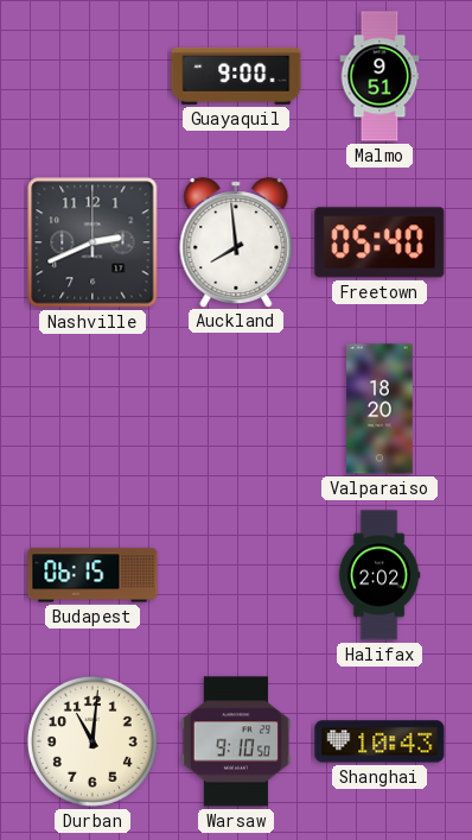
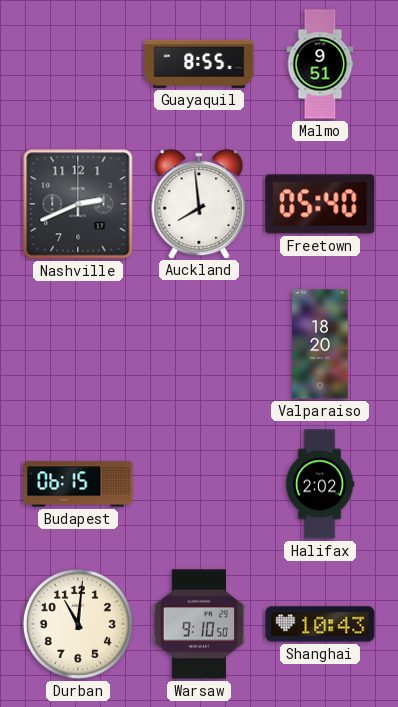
Guayaquil: 9:00 -> 8:55
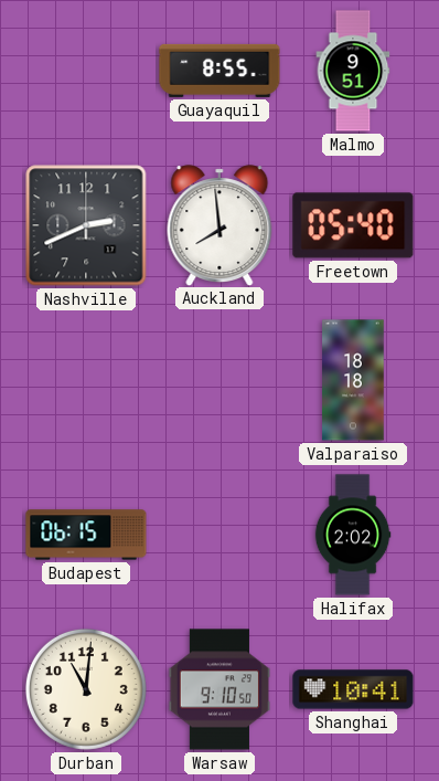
Valparaiso: 18:20 -> 18:18
Shanghai: 10:43 -> 10:41
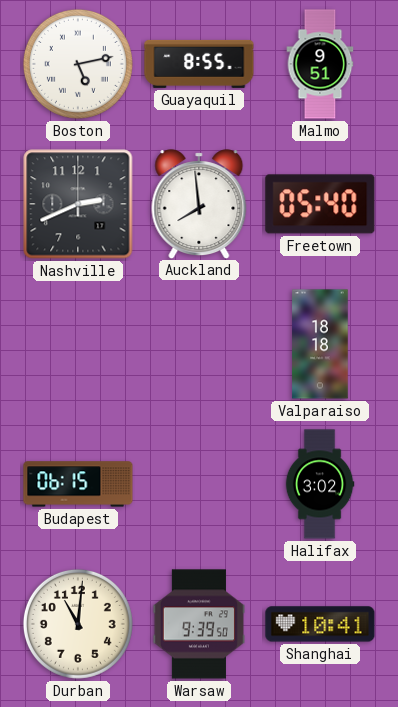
Boston: none -> 5:13
Halifax: 2:02 -> 3:02
Warsaw: 9:10 -> 9:39
